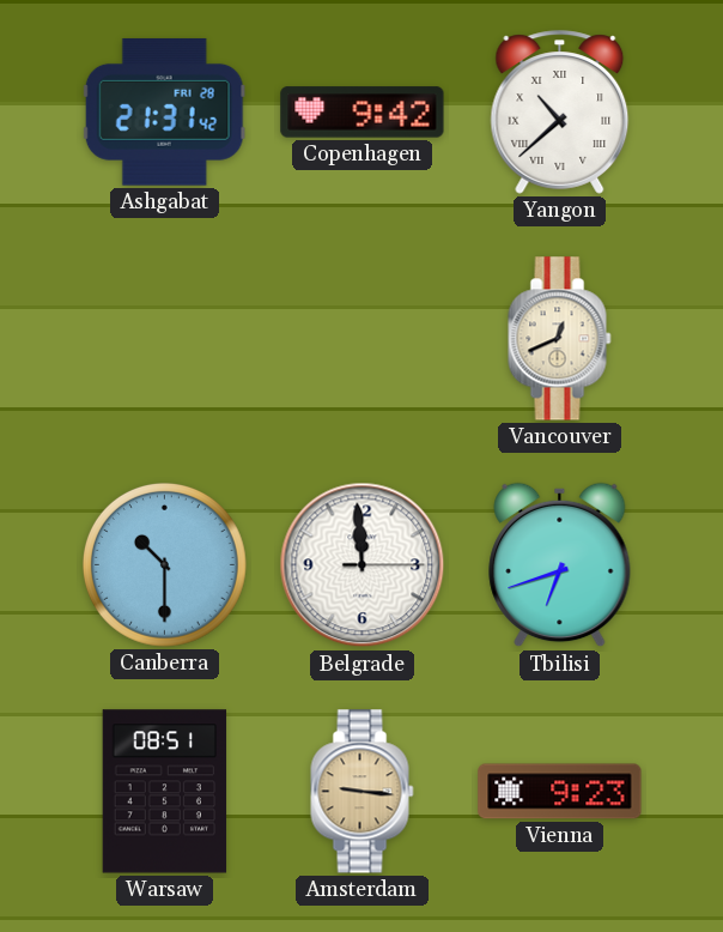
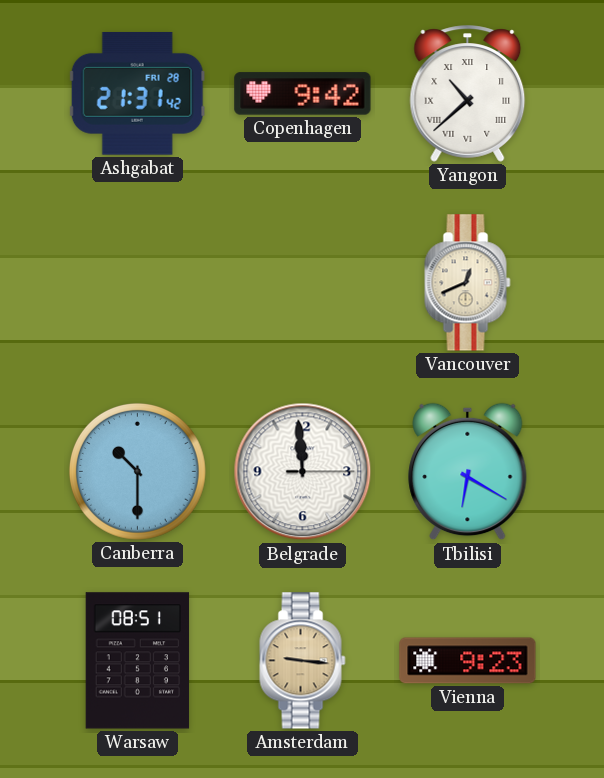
Tbilisi: 6:42 -> 6:20
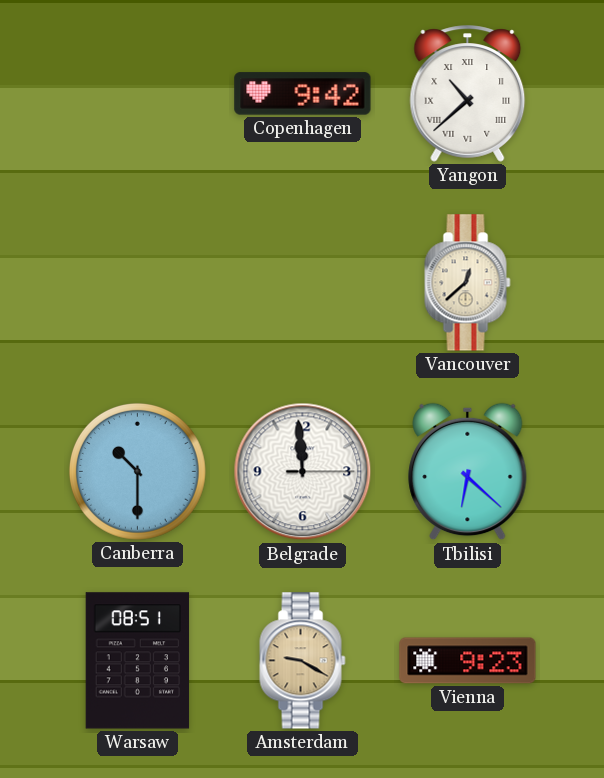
Ashgabat: 21:31 -> none
Vancouver: 12:41 -> 12:38
Tbilisi: 6:20 -> 6:22
Amsterdam: 9:16 -> 9:20
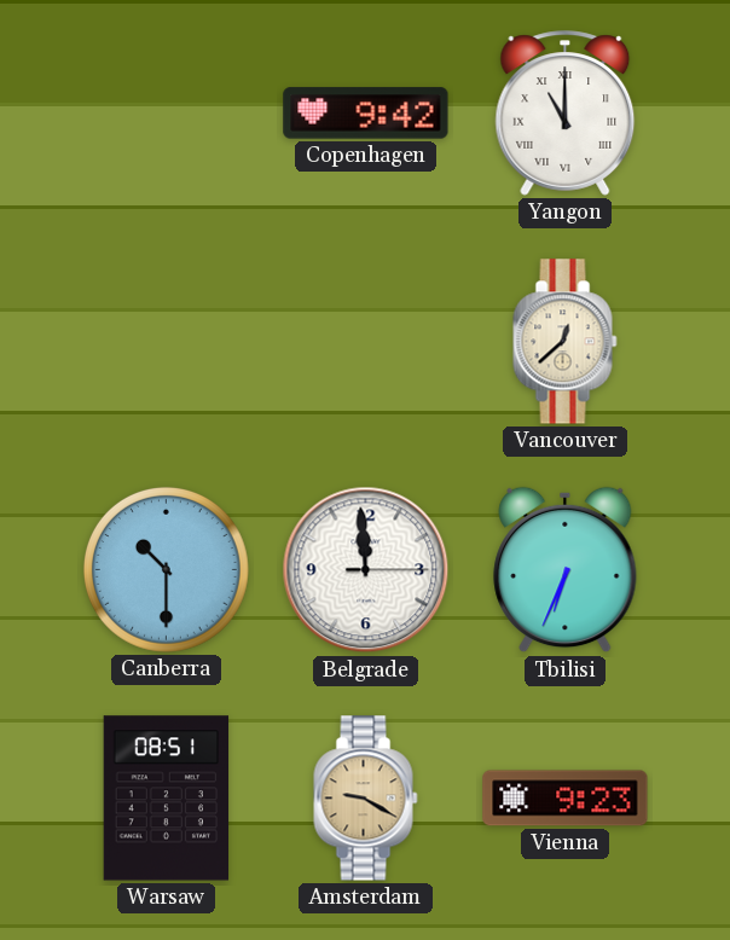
Yangon: 10:38 -> 11:00
Tbilisi: 6:22 -> 6:34
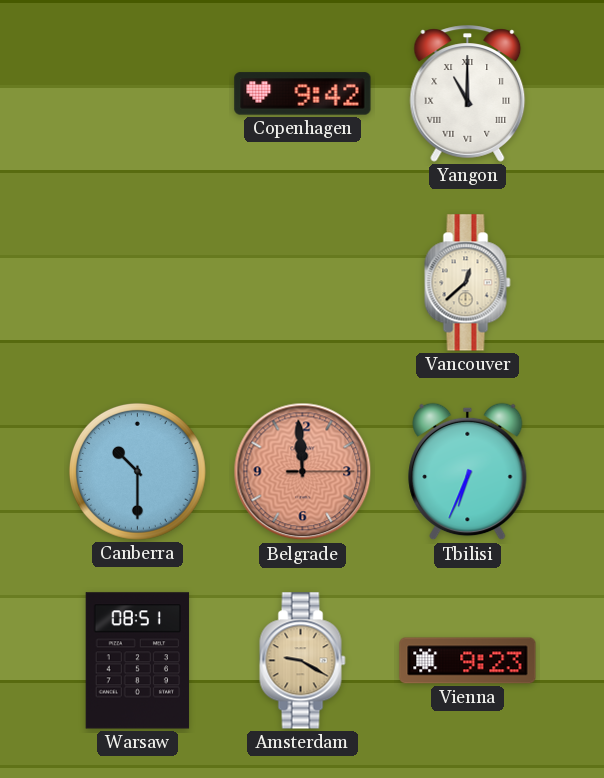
Belgrade dial: white -> salmon
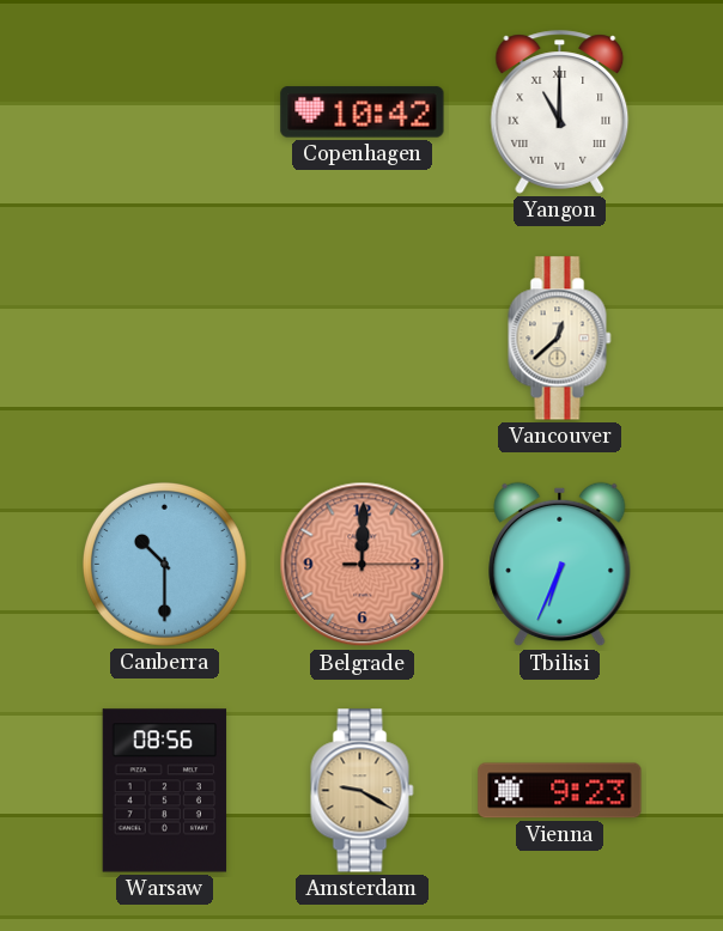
Copenhagen: 9:42 -> 10:42
Belgrade: 11:59 -> 12:00
Warsaw: 08:51 -> 08:56
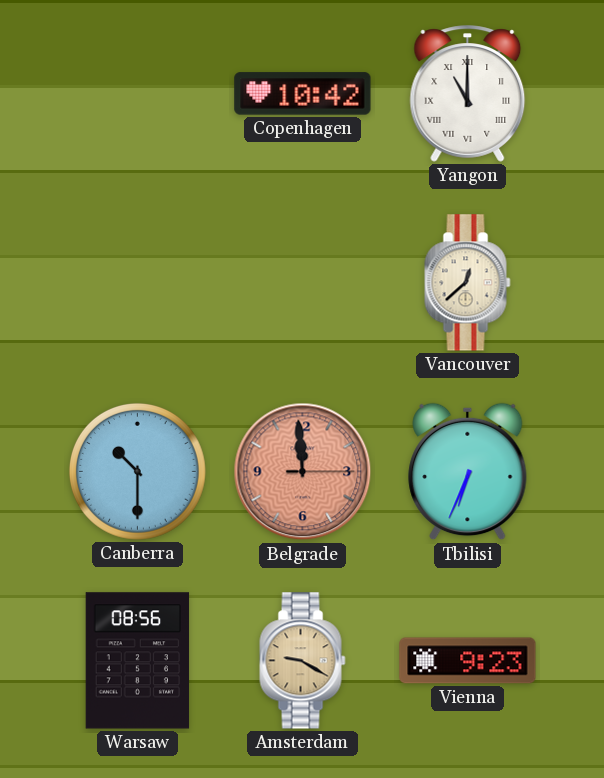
Belgrade: 12:00 -> 11:59
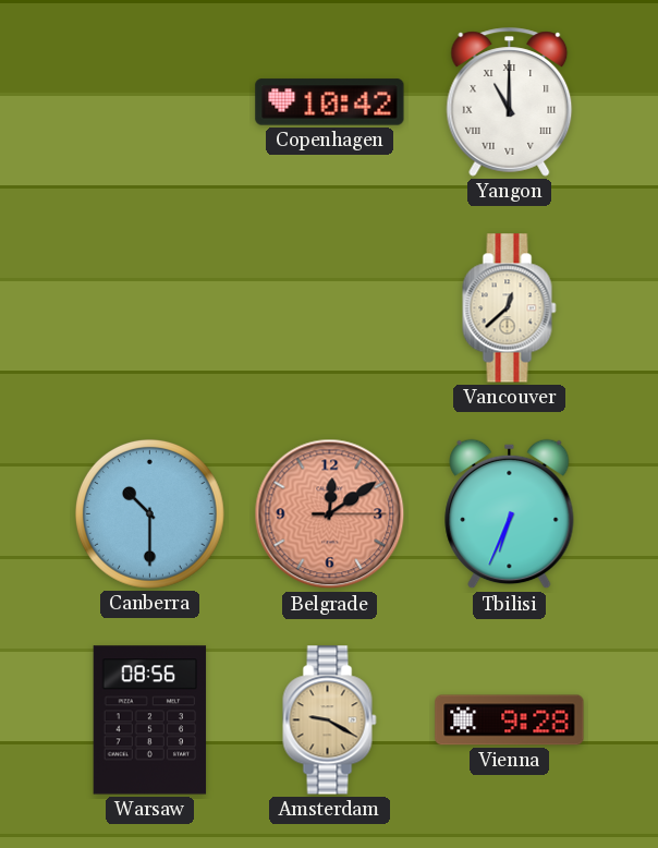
Belgrade: 11:59 -> 12:09
Vienna: 9:23 -> 9:28
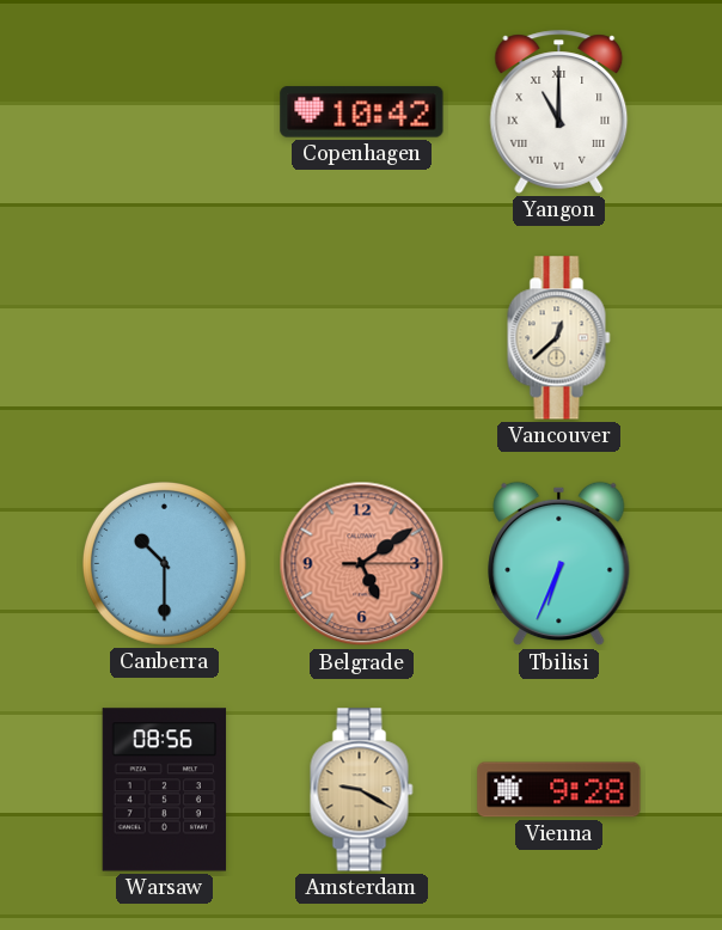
Belgrade: 12:09 -> 5:09
